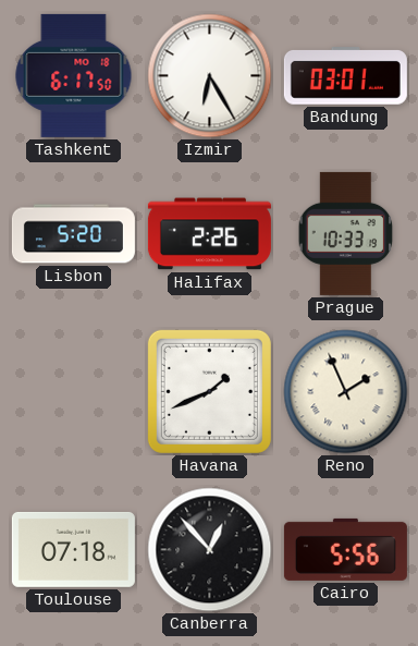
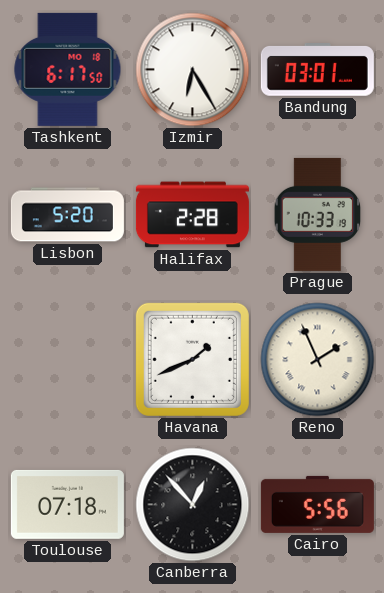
Halifax: 2:26 -> 2:28
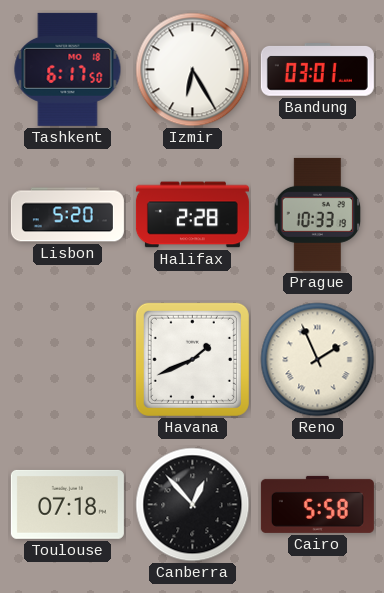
Cairo: 5:56 -> 5:58
